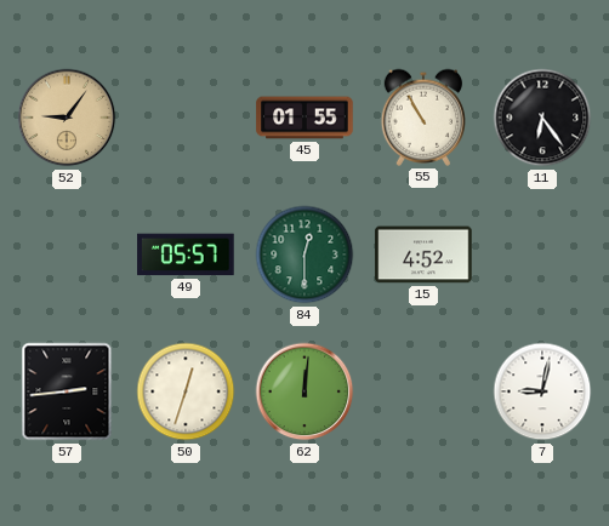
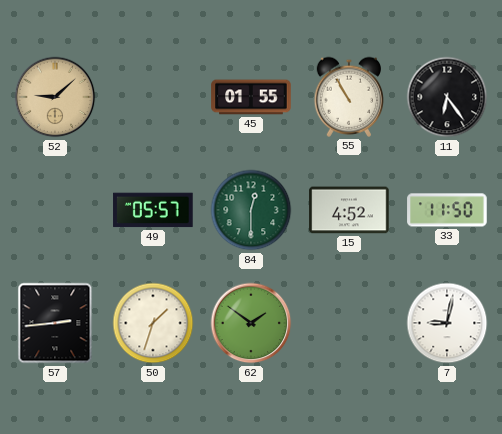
52: 9:06 -> 9:08
33: none -> 11:50
50: 12:33 -> 1:33
62: 12:01 -> 1:51
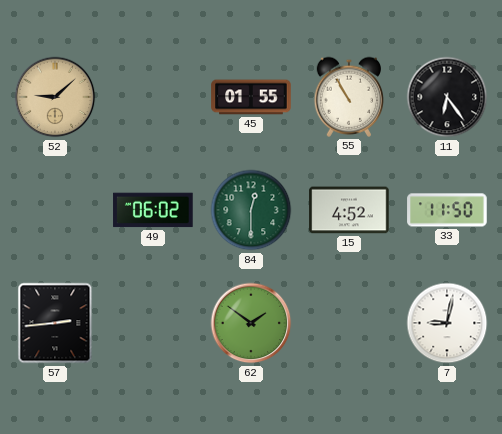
49: 05:57 -> 06:02
50: 1:33 -> none
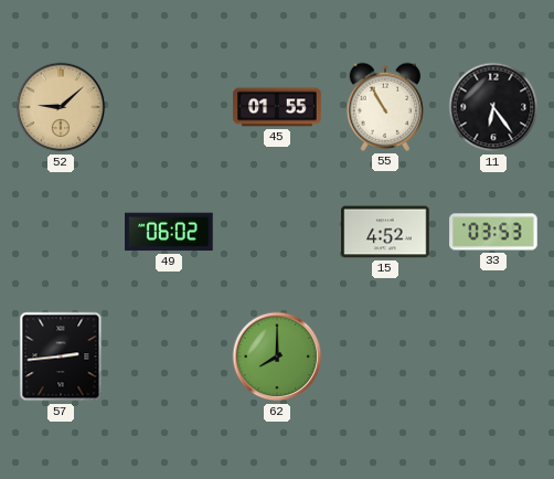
84: 12:30 -> none
33: 11:50 -> 03:53
62: 1:51 -> 8:00
7: 9:02 -> none
